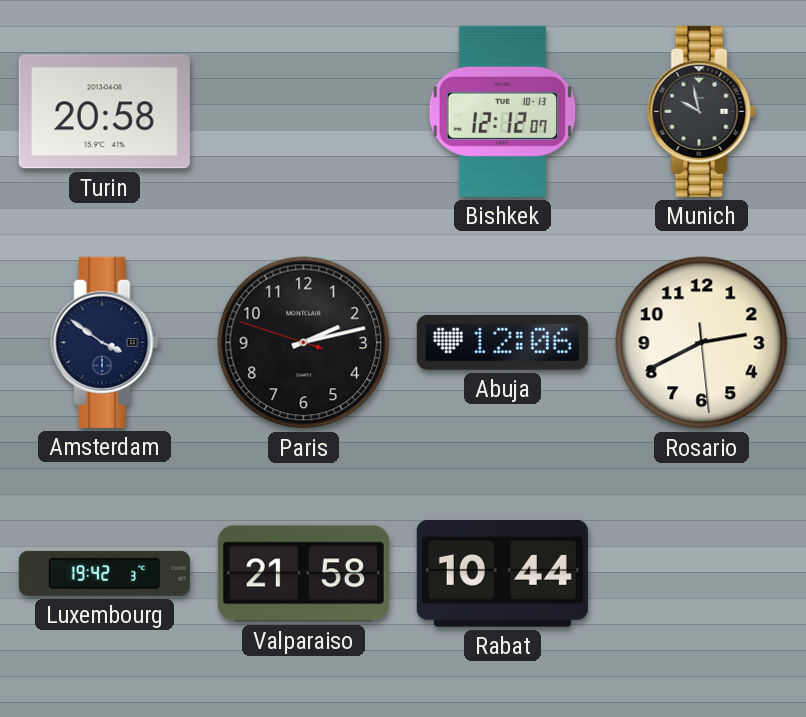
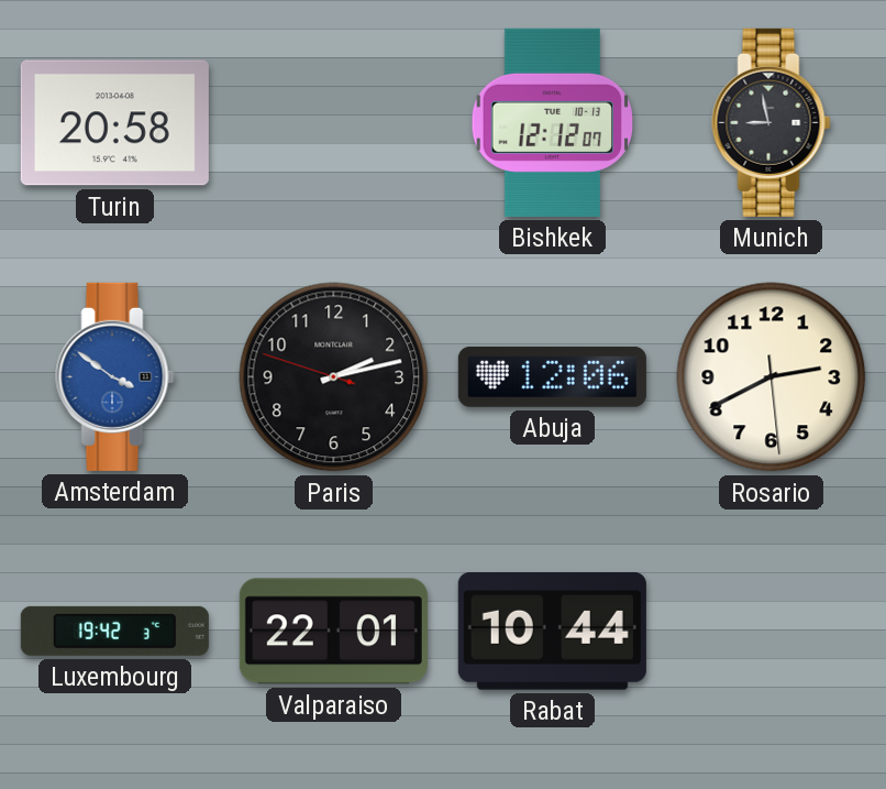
Munich: 9:58 -> 8:58
Amsterdam dial: navy -> blue
Valparaiso: 21:58 -> 22:01
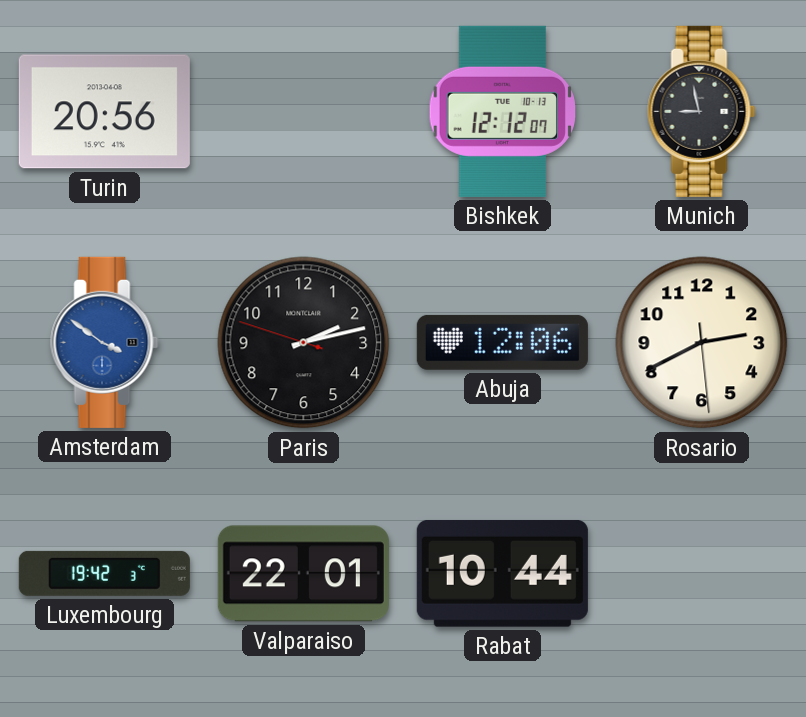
Turin: 20:58 -> 20:56
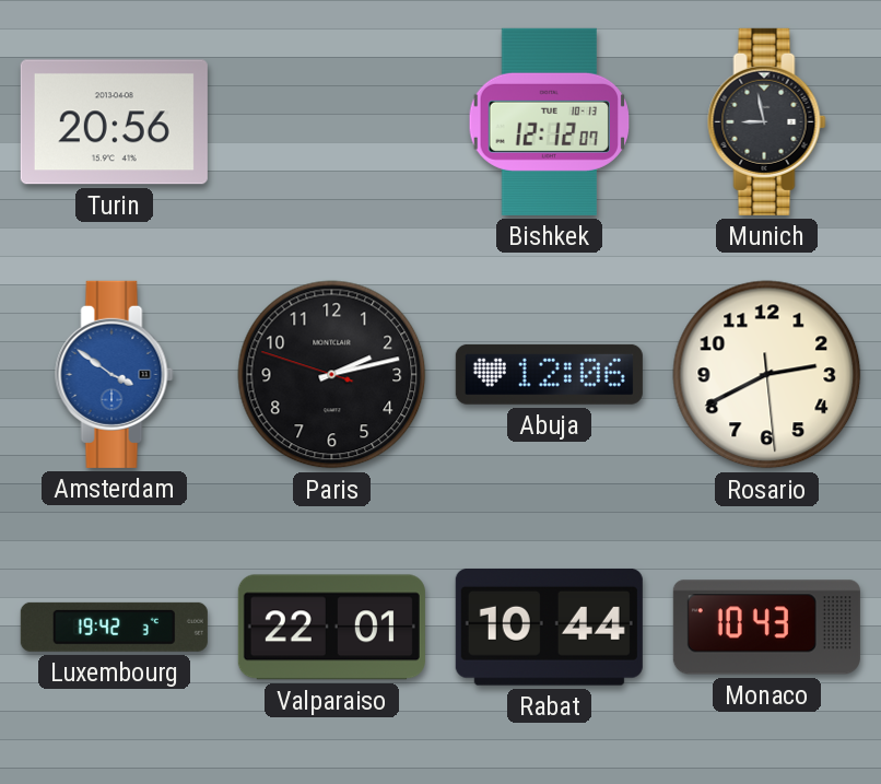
Monaco: none -> 10:43
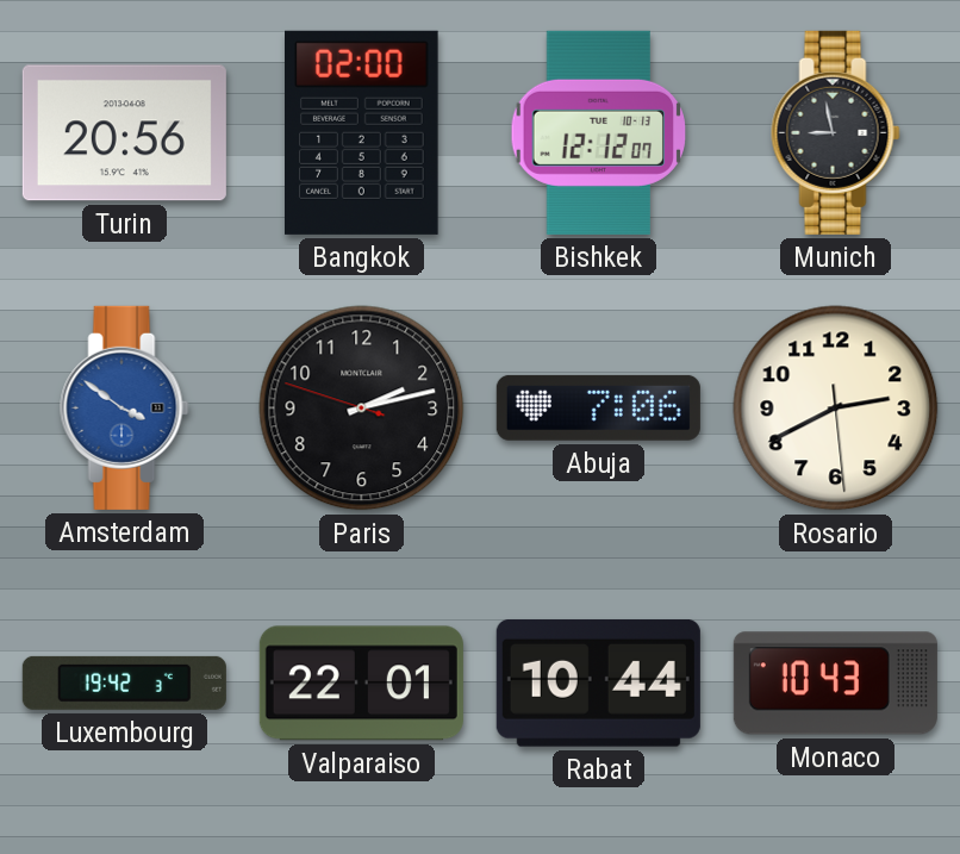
Bangkok: none -> 02:00
Abuja: 12:06 -> 7:06
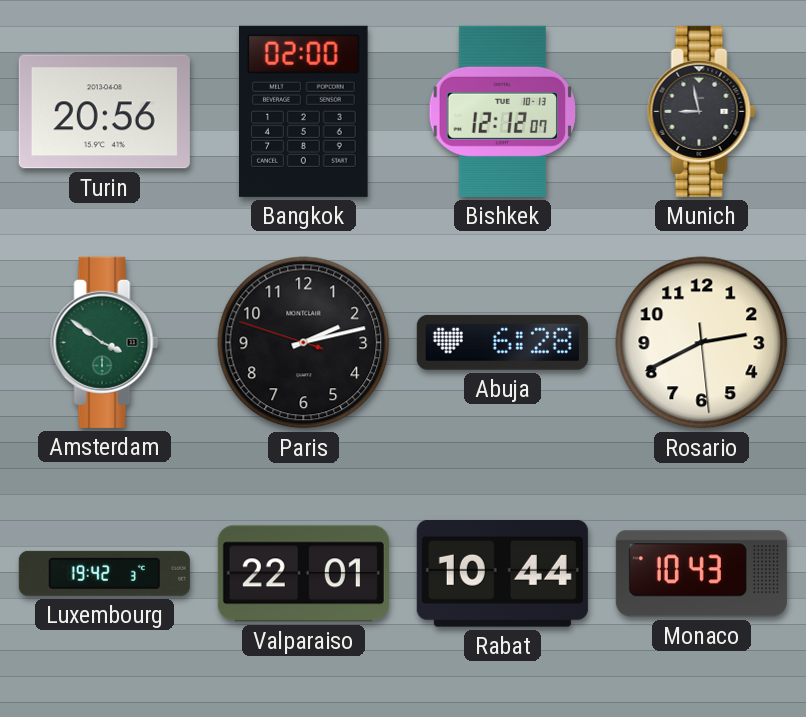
Amsterdam dial: blue -> green
Abuja: 7:06 -> 6:28
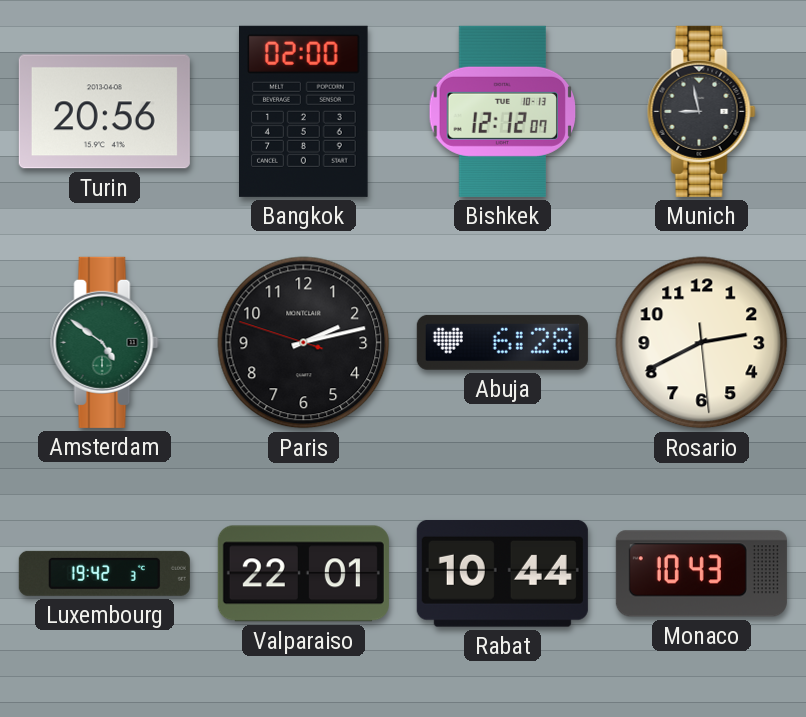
Amsterdam: 3:51 -> 4:51
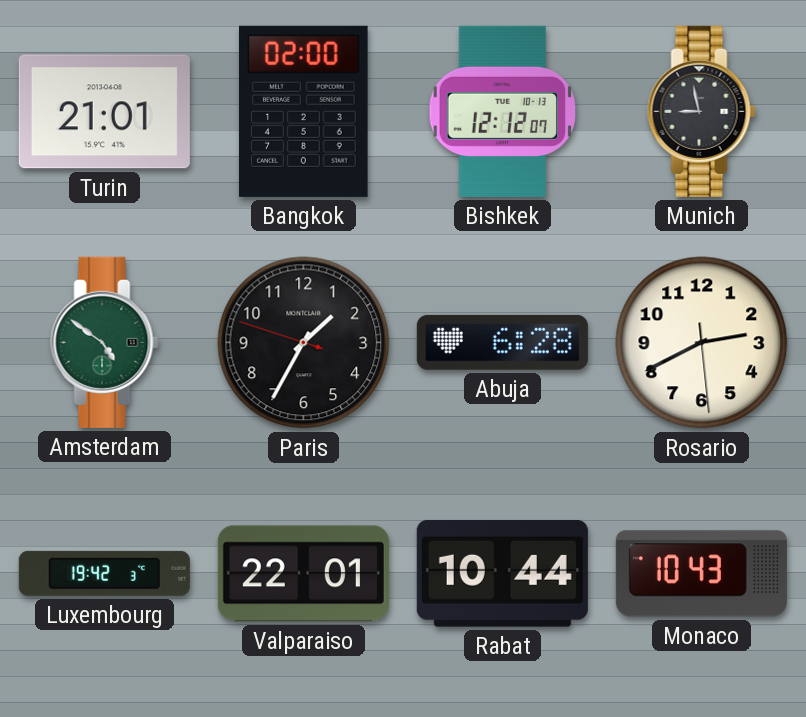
Turin: 20:56 -> 21:01
Paris: 2:12 -> 1:34
